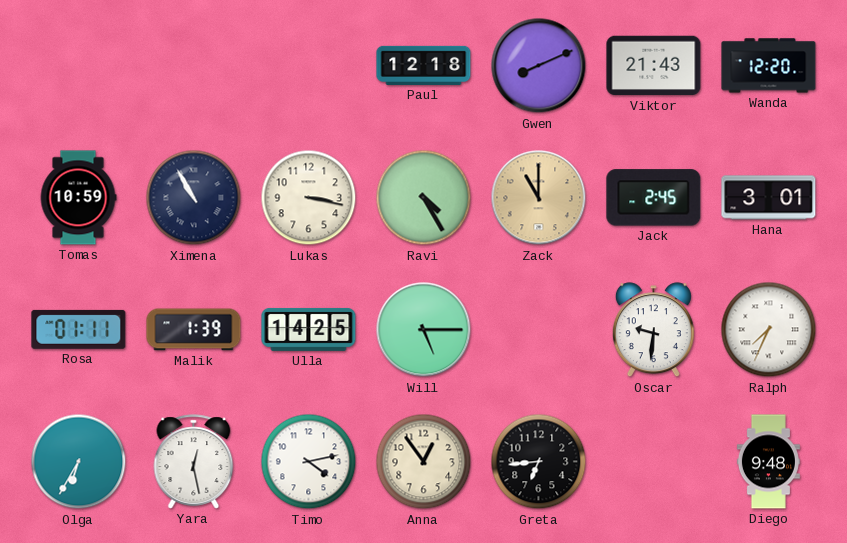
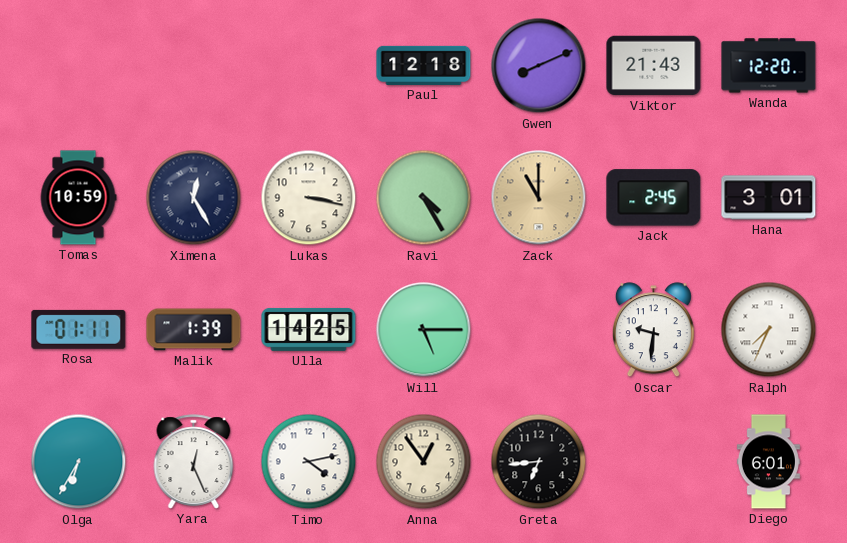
Ximena: 10:55 -> 12:25
Yara: 12:28 -> 12:26
Diego: 9:48 -> 6:01
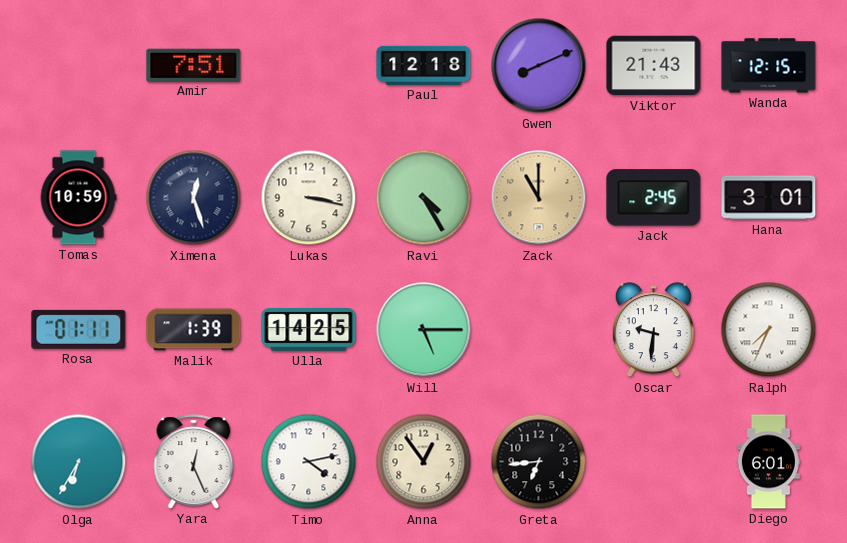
Amir: none -> 7:51
Wanda: 12:20 -> 12:15
Ximena: 12:25 -> 12:27
